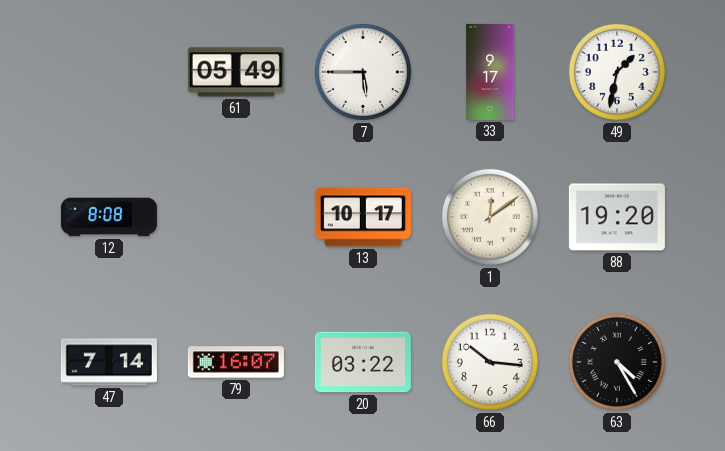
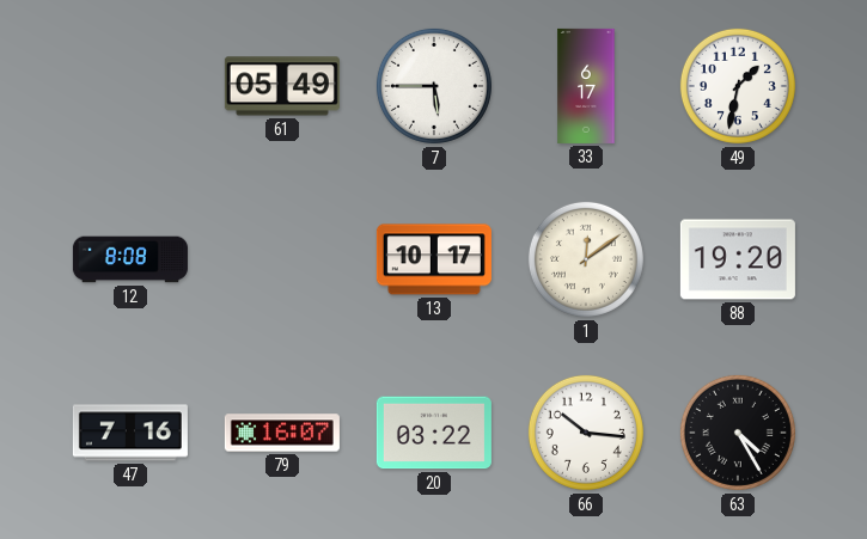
33: 9:17 -> 6:17
47: 7:14 -> 7:16
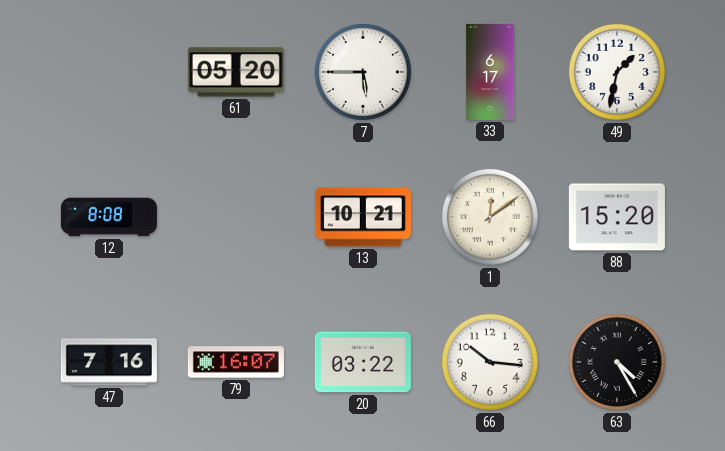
61: 05:49 -> 05:20
13: 10:17 -> 10:21
88: 19:20 -> 15:20
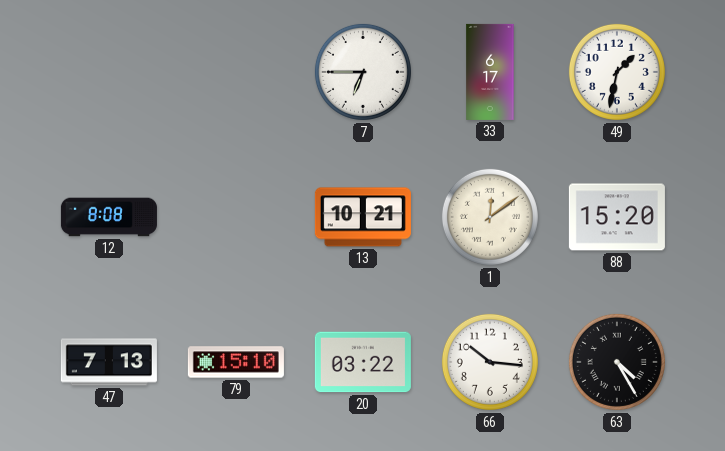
61: 05:20 -> none
7: 5:45 -> 6:45
47: 7:16 -> 7:13
79: 16:07 -> 15:10
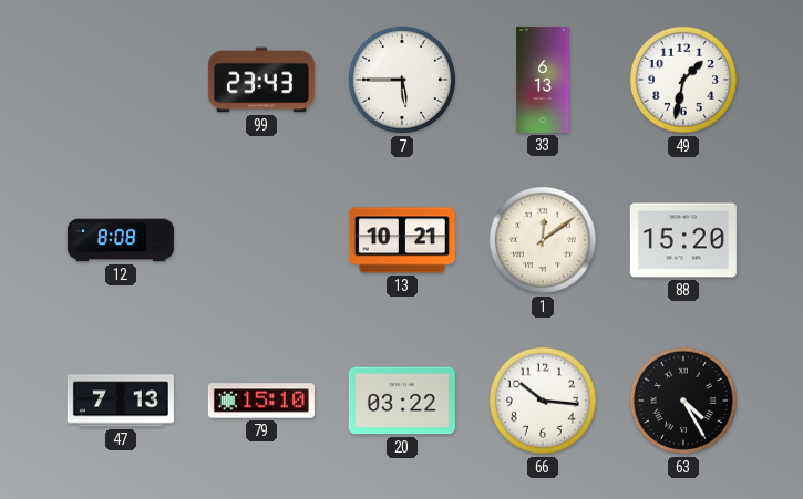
99: none -> 23:43
7: 6:45 -> 5:45
33: 6:17 -> 6:13
